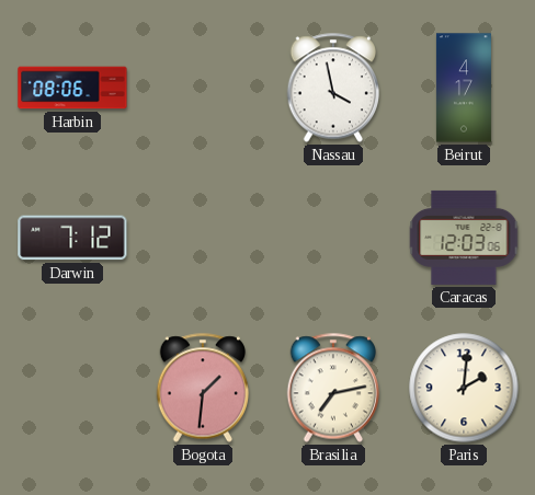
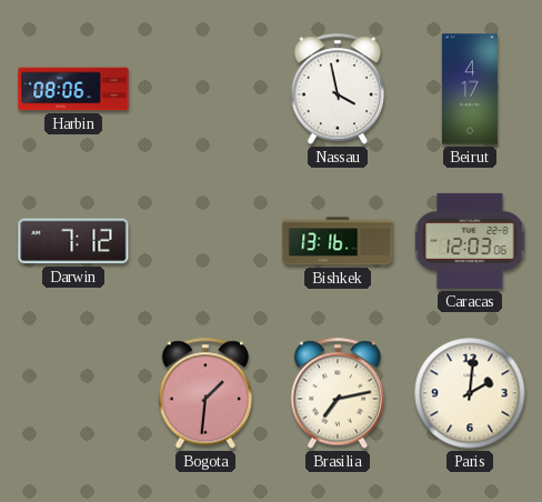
Bishkek: none -> 13:16
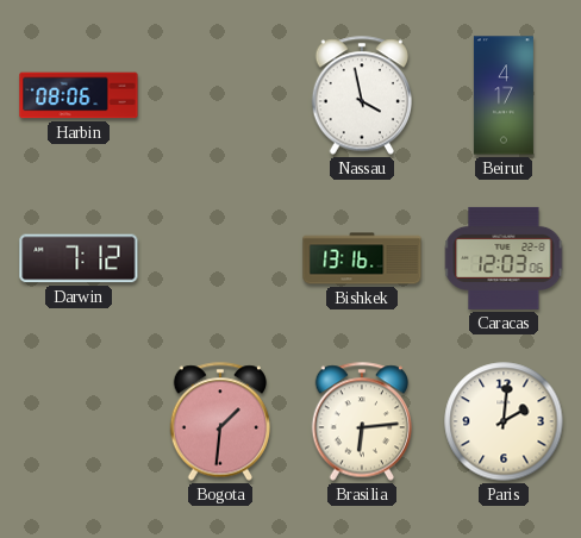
Brasilia: 7:13 -> 6:14
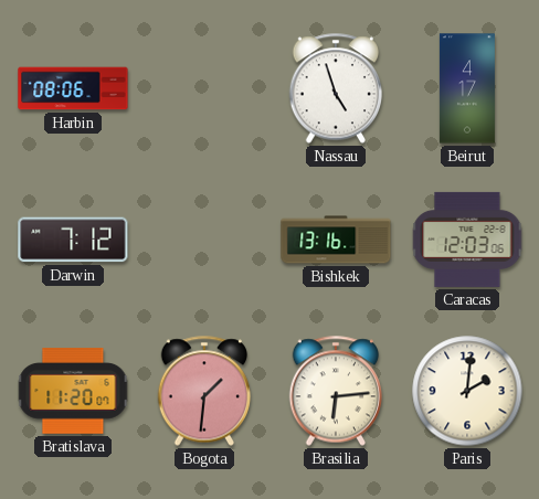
Nassau: 3:58 -> 4:57
Bratislava: none -> 11:20
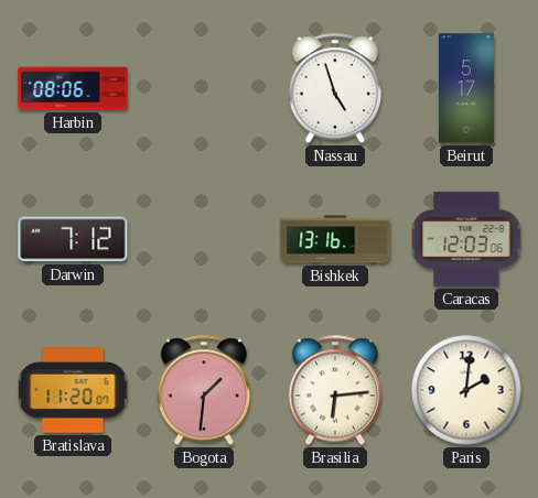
Beirut: 4:17 -> 5:17
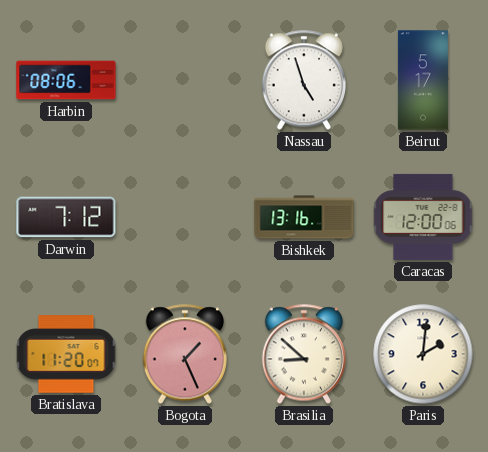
Caracas: 12:03 -> 12:00
Bogota: 1:31 -> 1:26
Brasilia: 6:14 -> 8:52
